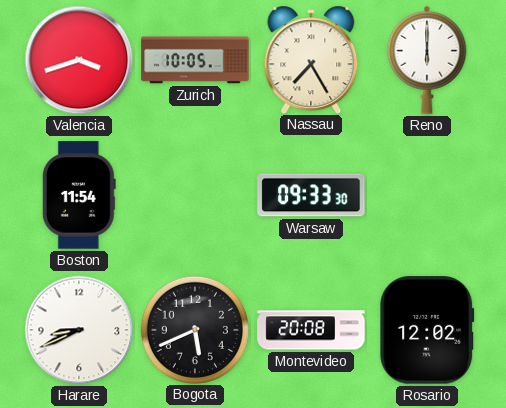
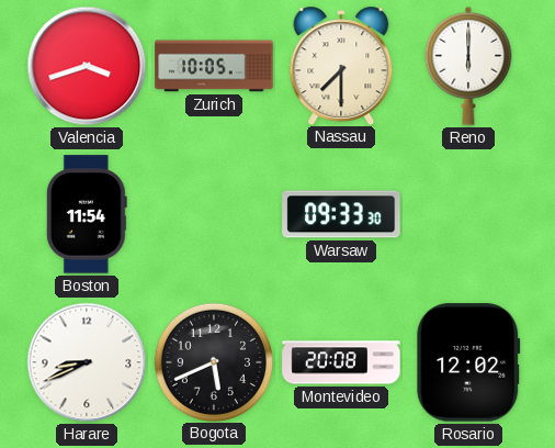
Nassau: 7:25 -> 7:30
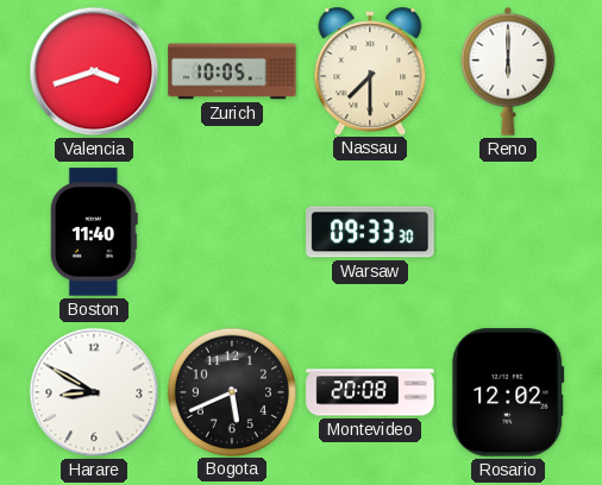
Boston: 11:54 -> 11:40
Harare: 8:41 -> 8:50
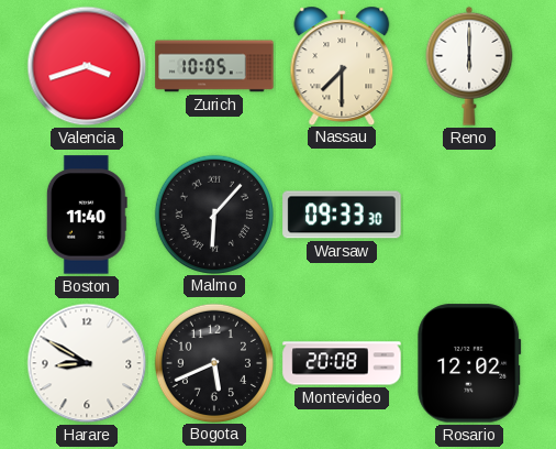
Malmo: none -> 6:07
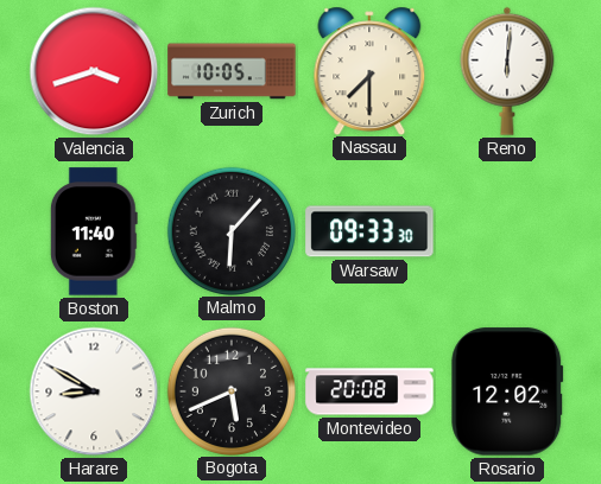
Reno: 6:00 -> 6:01
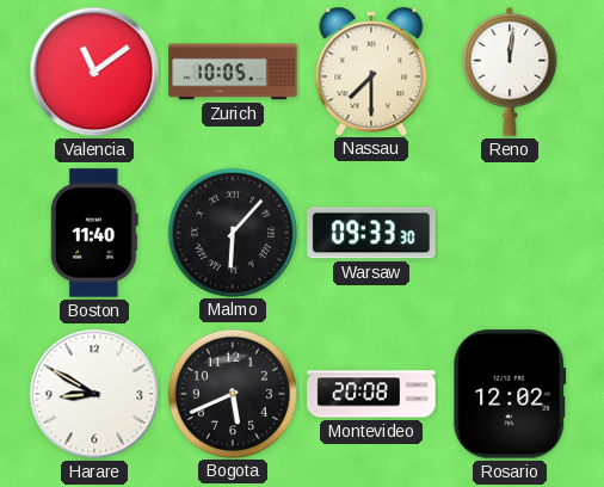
Valencia: 3:42 -> 11:09
Reno: 6:01 -> 12:01
